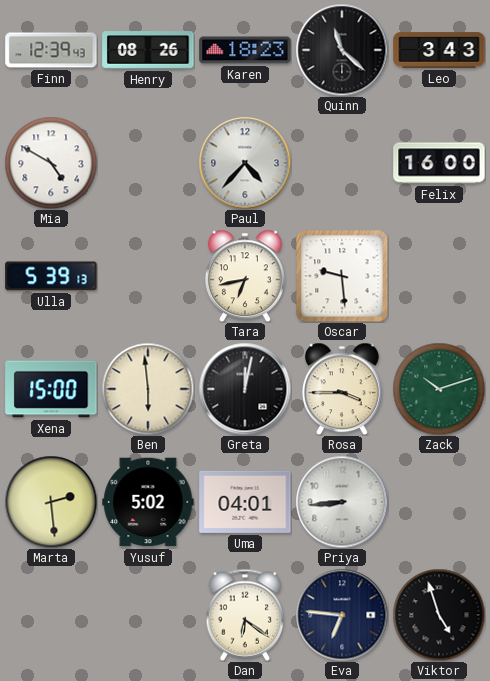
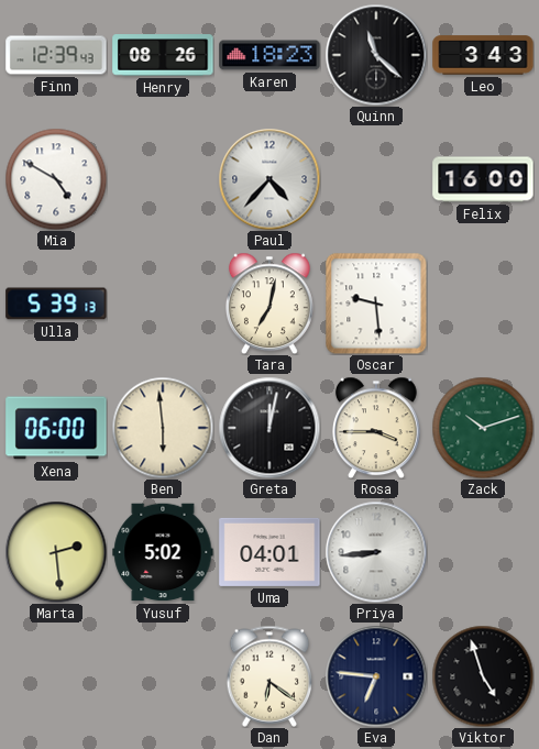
Tara: 6:43 -> 7:02
Xena: 15:00 -> 06:00
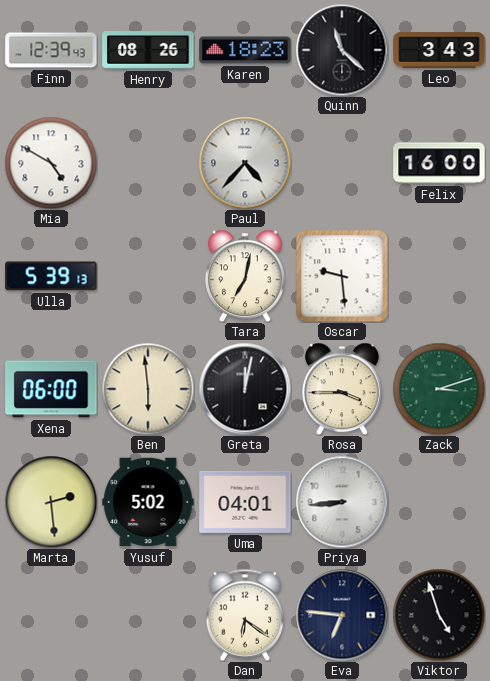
Zack: 10:12 -> 3:12
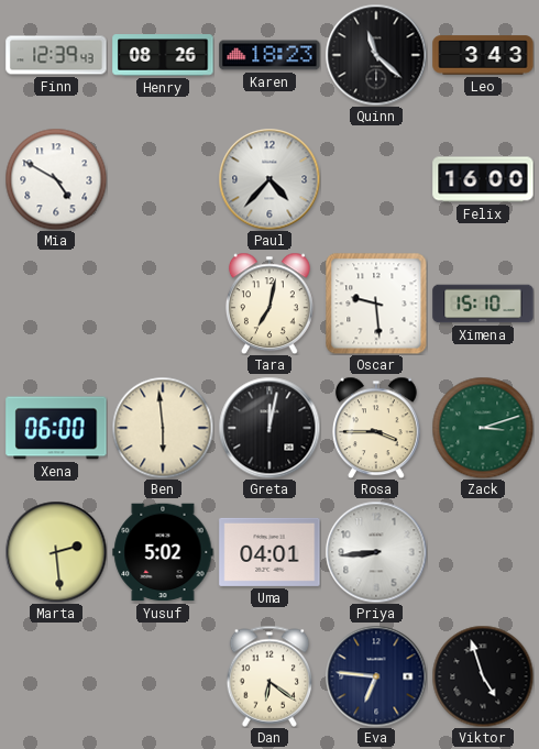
Ulla: 5:39 -> none
Ximena: none -> 15:10
